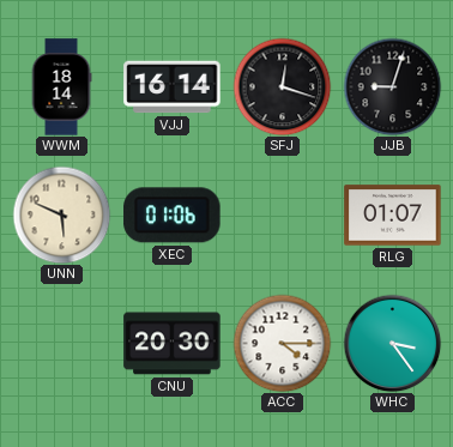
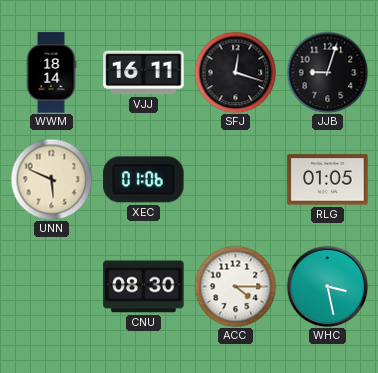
VJJ: 16:14 -> 16:11
RLG: 01:07 -> 01:05
CNU: 20:30 -> 08:30
WHC: 3:24 -> 3:28
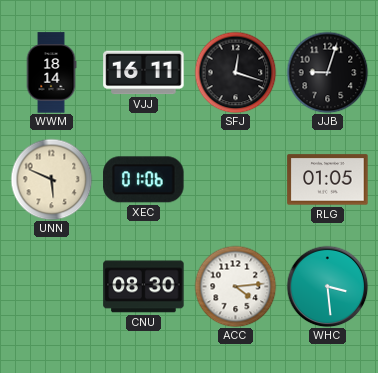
ACC: 4:15 -> 4:14
WHC: 3:28 -> 3:29
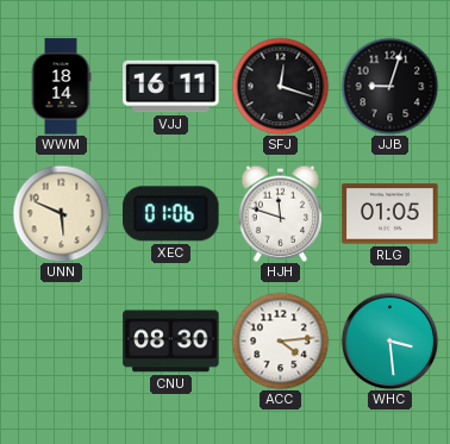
HJH: none -> 11:48
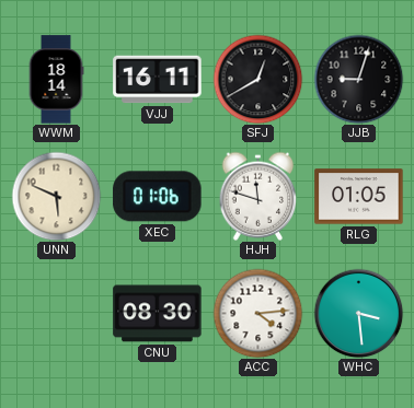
SFJ: 12:18 -> 12:40
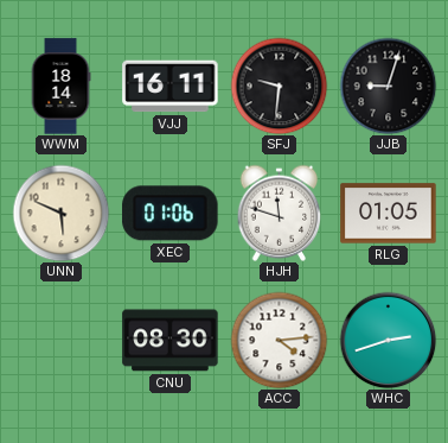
SFJ: 12:40 -> 9:31
WHC: 3:29 -> 2:42
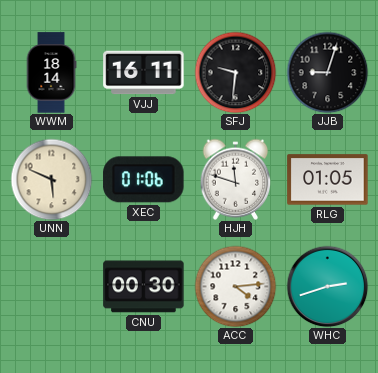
CNU: 08:30 -> 00:30
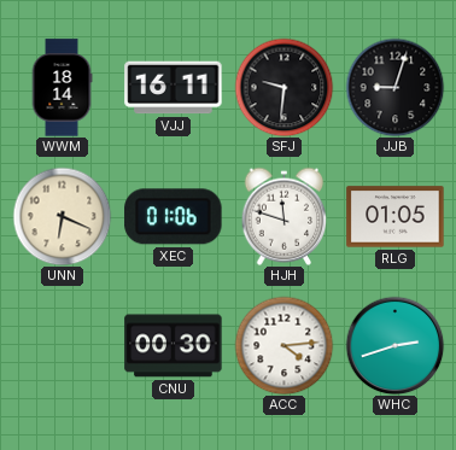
UNN: 5:49 -> 6:19
